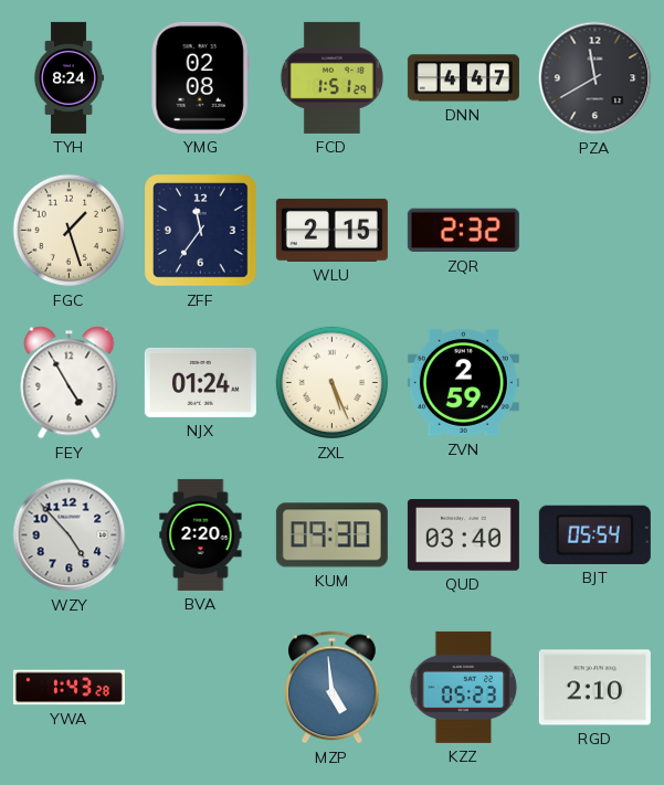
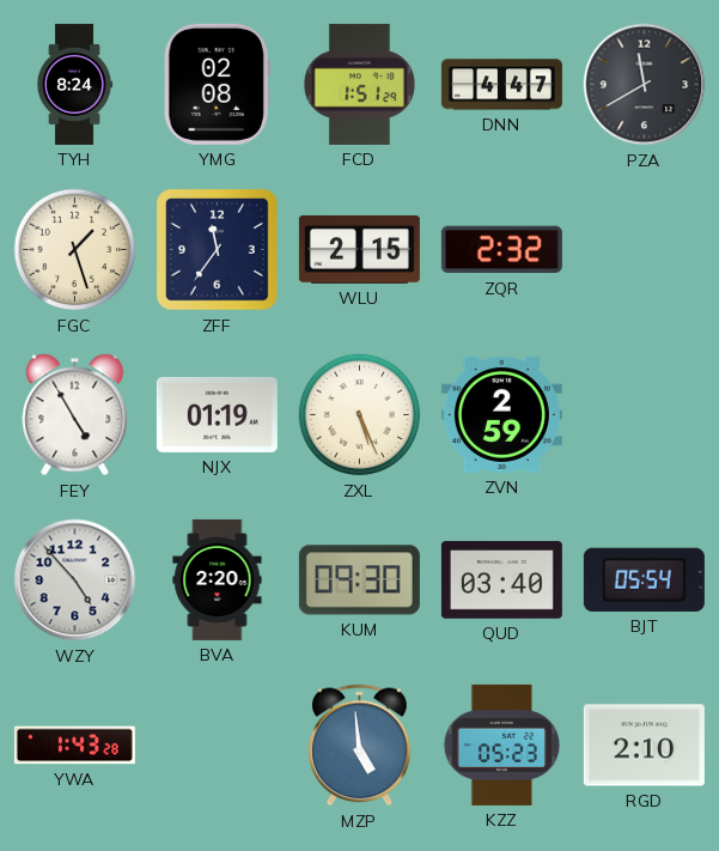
NJX: 01:24 -> 01:19
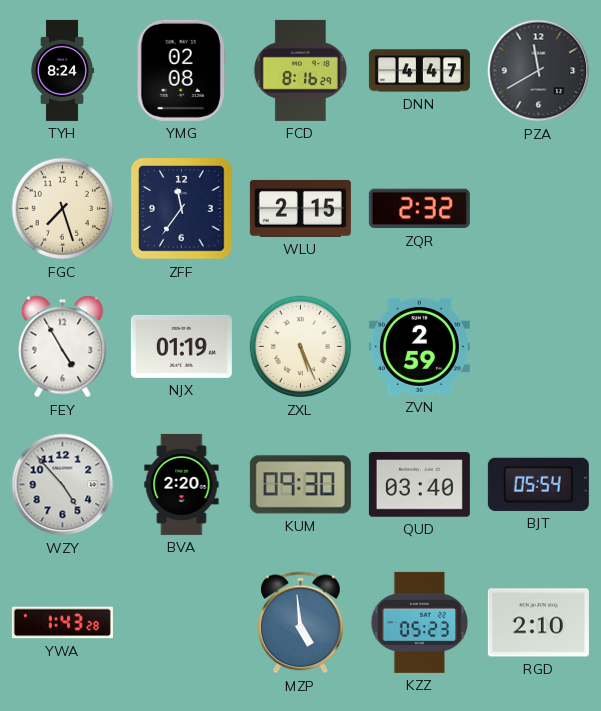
FCD: 1:51 -> 8:16
FGC: 1:27 -> 7:27
